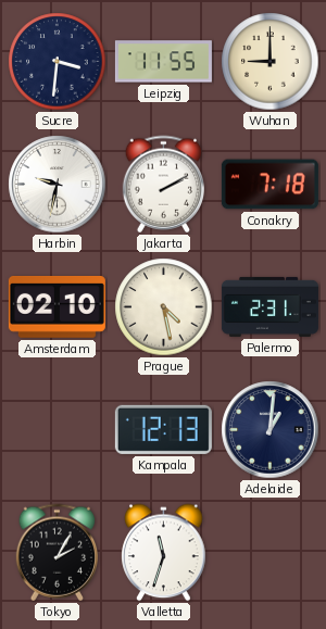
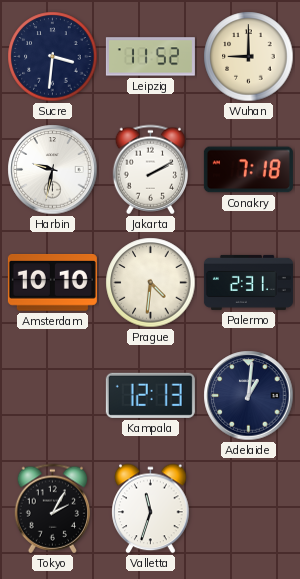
Leipzig: 11:55 -> 11:52
Amsterdam: 02:10 -> 10:10
Prague: 4:28 -> 4:31
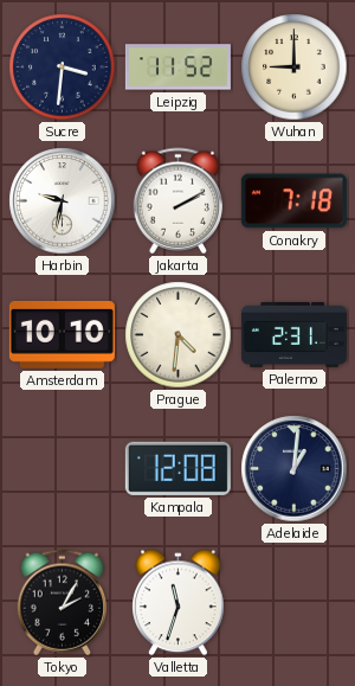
Kampala: 12:13 -> 12:08
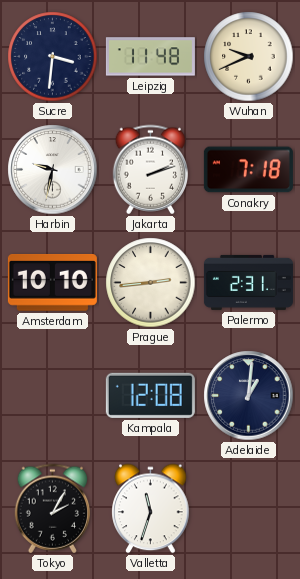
Leipzig: 11:52 -> 11:48
Wuhan: 9:00 -> 9:41
Jakarta: 2:10 -> 2:12
Prague: 4:31 -> 2:44
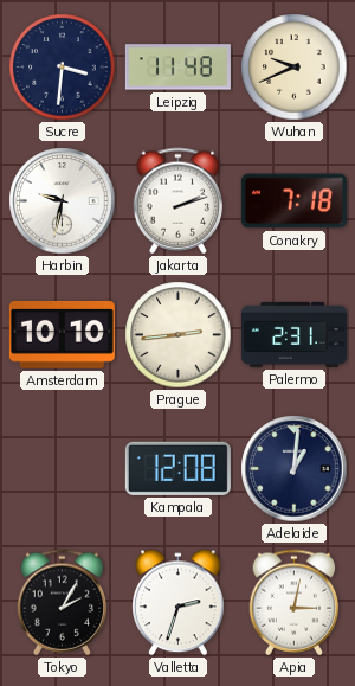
Valletta: 11:33 -> 2:33
Apia: none -> 3:02
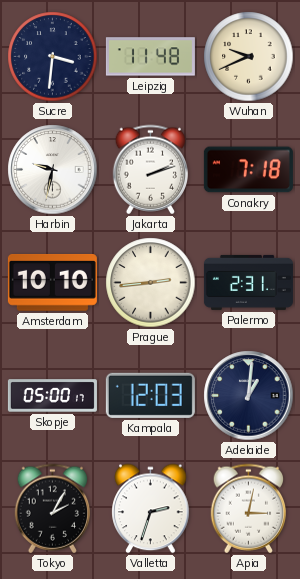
Skopje: none -> 05:00
Kampala: 12:08 -> 12:03
